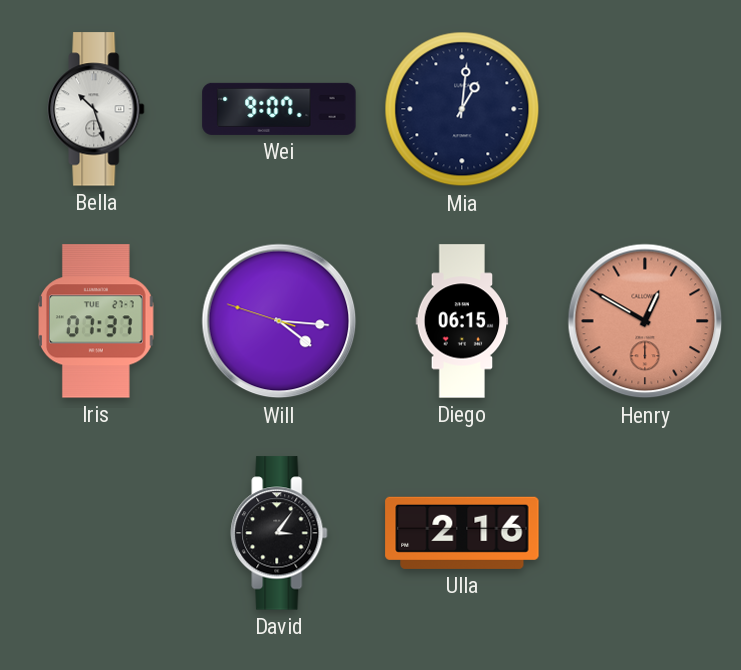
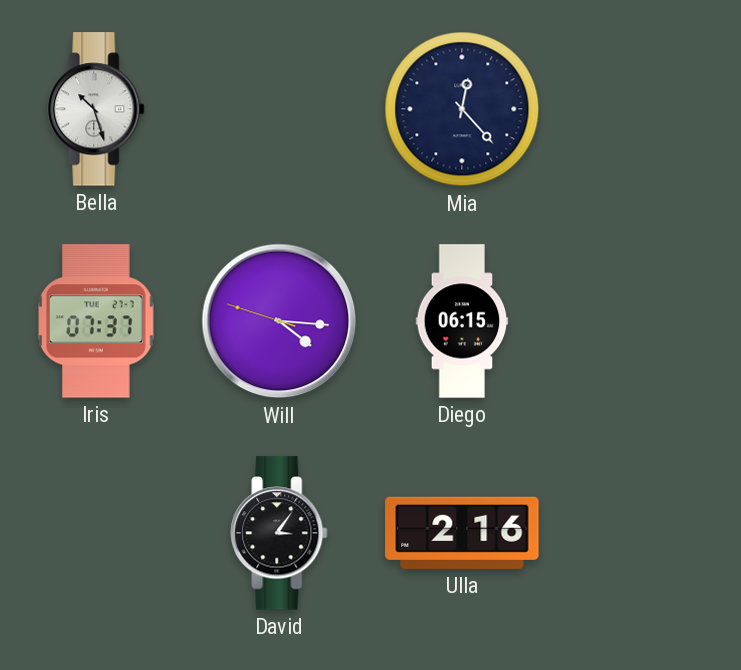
Wei: 9:07 -> none
Mia: 1:01 -> 12:23
Henry: 12:50 -> none
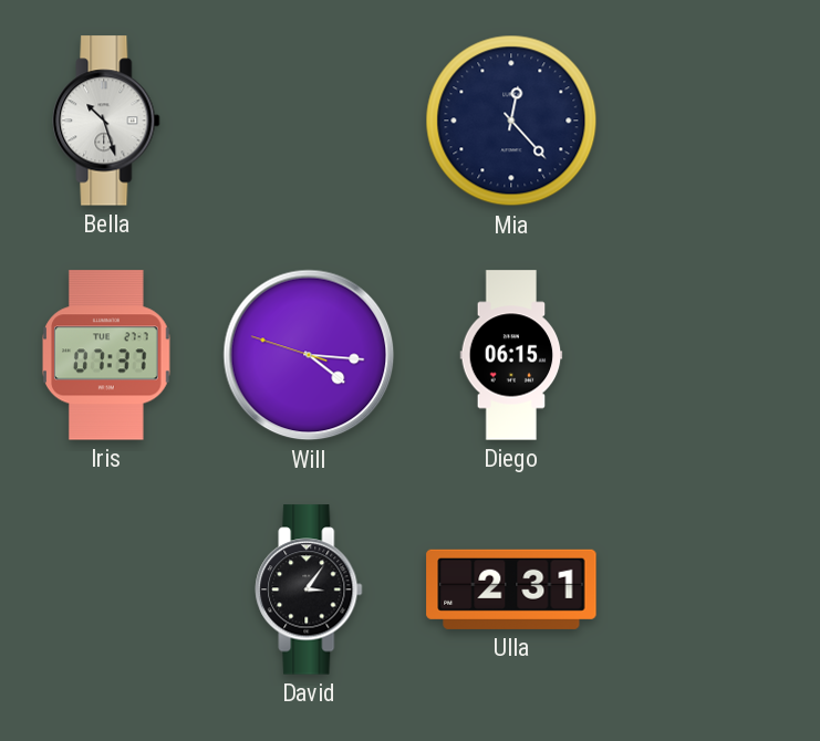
Ulla: 2:16 -> 2:31
